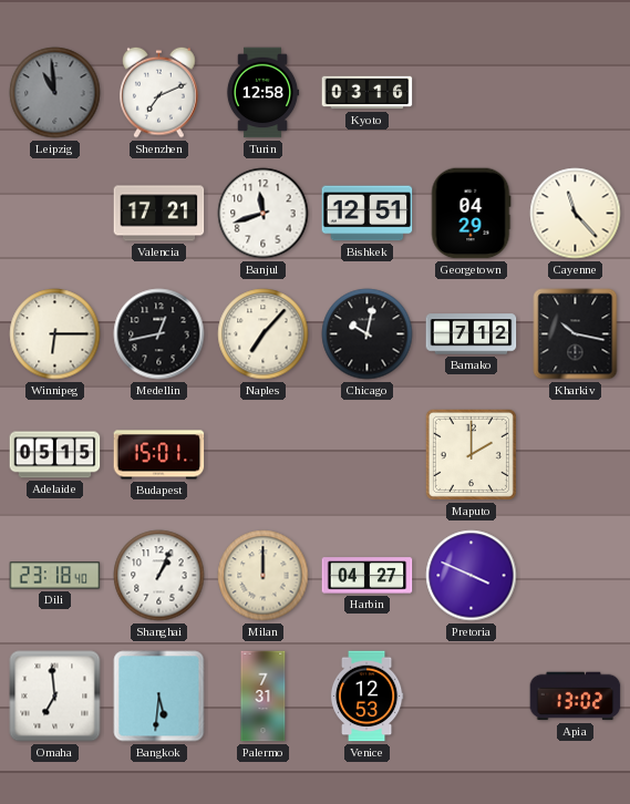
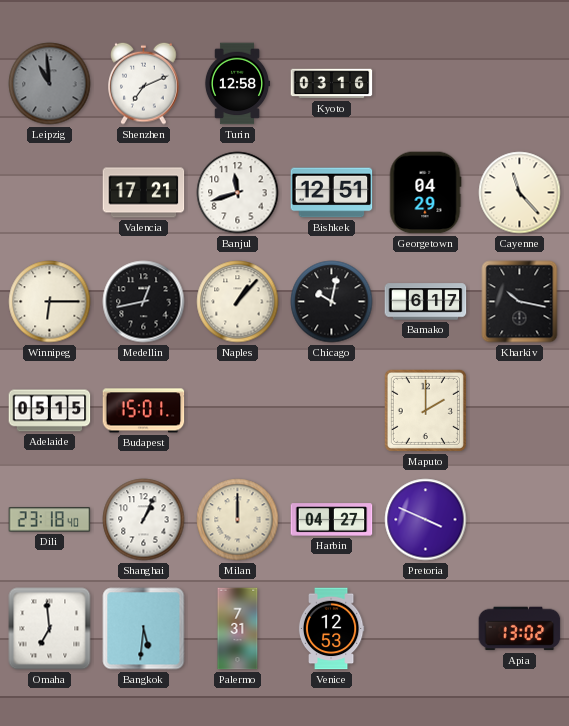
Naples: 7:07 -> 1:07
Bamako: 7:12 -> 6:17
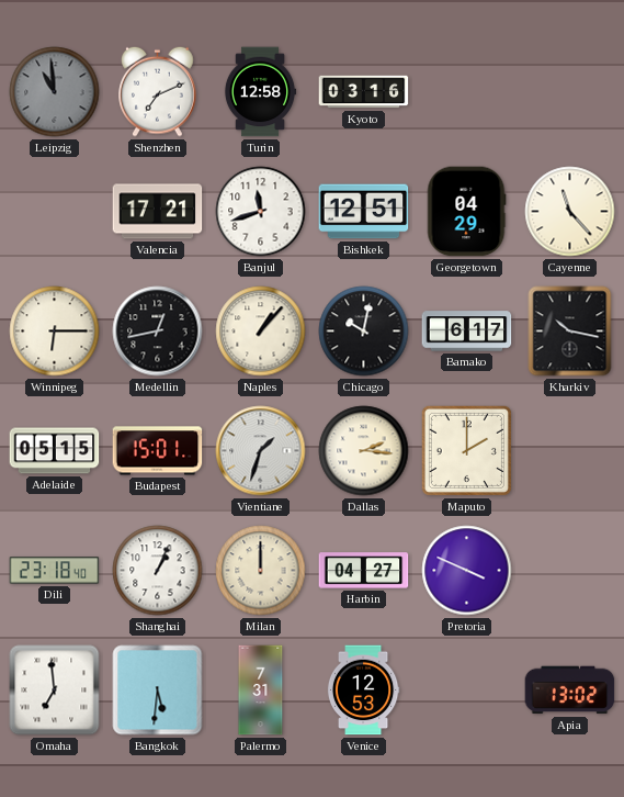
Vientiane: none -> 1:33
Dallas: none -> 2:16
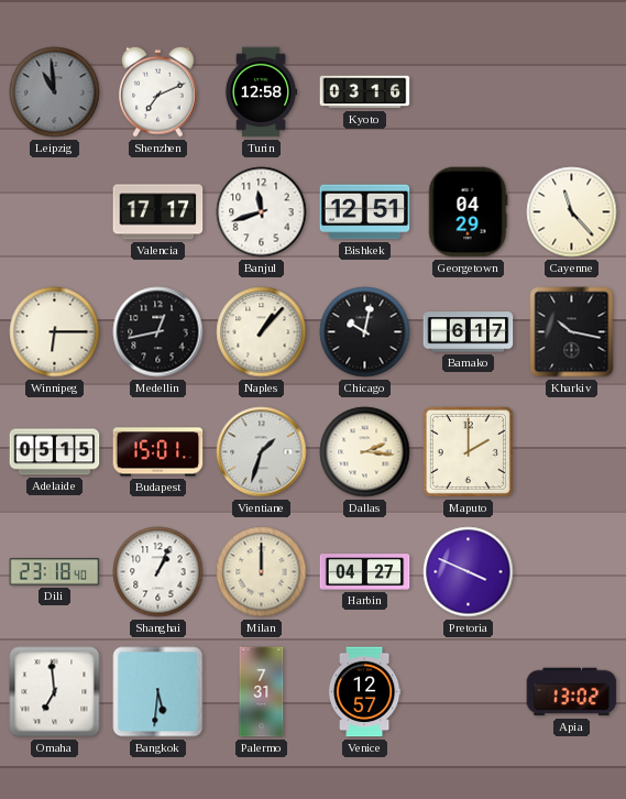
Valencia: 17:21 -> 17:17
Venice: 12:53 -> 12:57
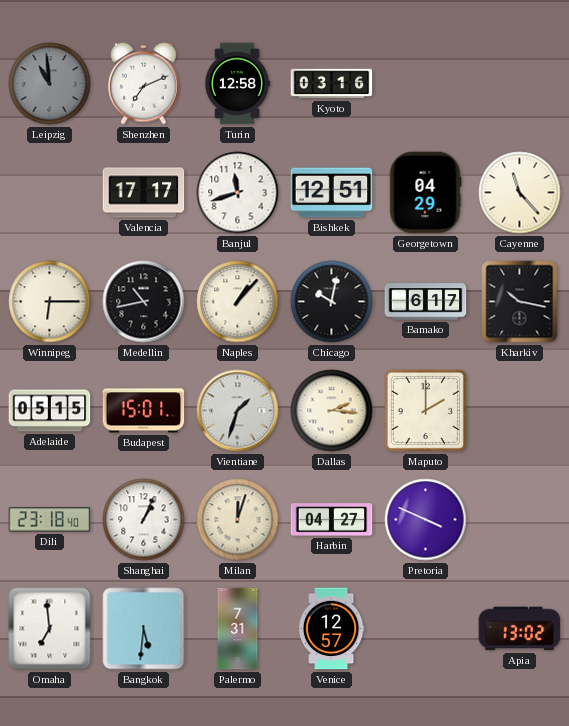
Medellin: 12:43 -> 10:43
Milan: 12:00 -> 12:03
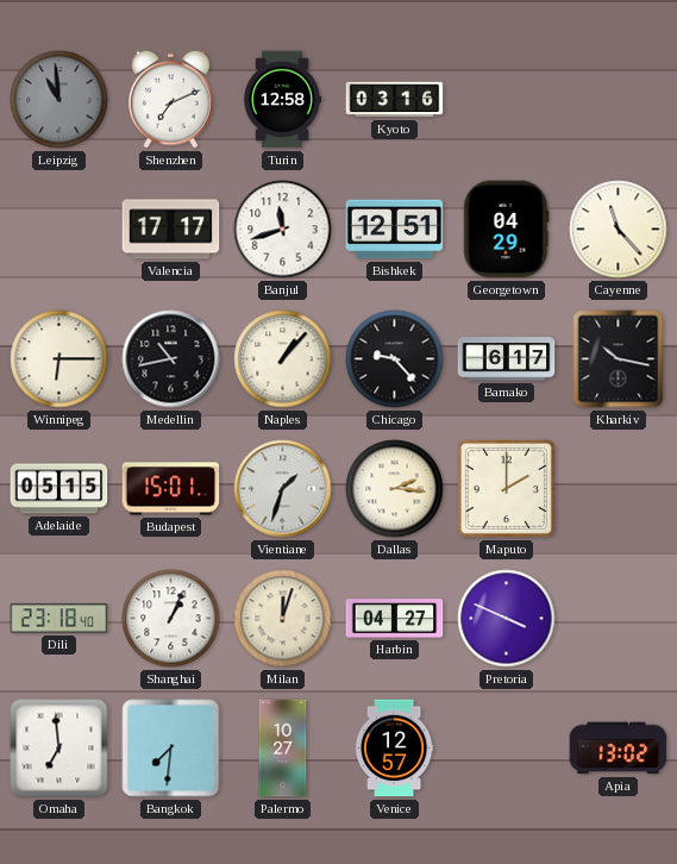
Chicago: 10:02 -> 9:23
Bangkok: 5:31 -> 7:31
Palermo: 7:31 -> 10:27
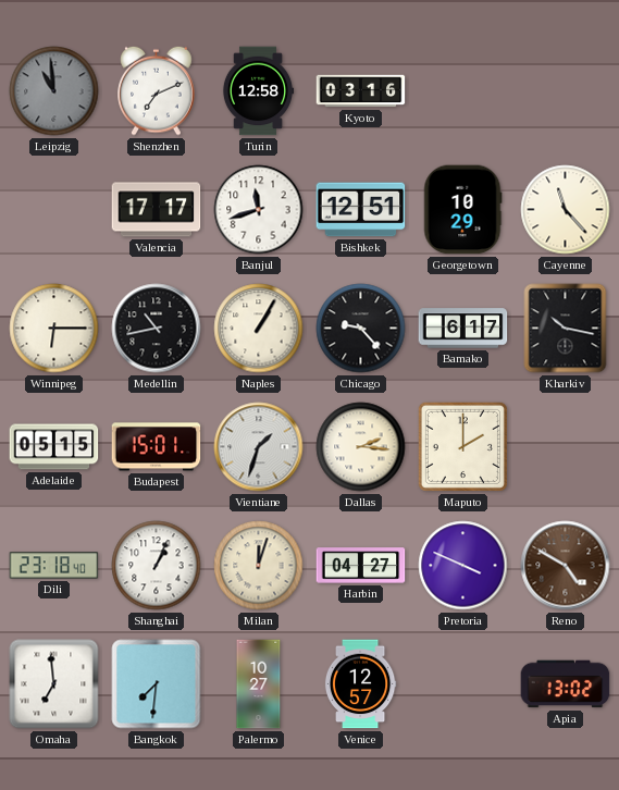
Georgetown: 04:29 -> 10:29
Naples: 1:07 -> 1:05
Reno: none -> 4:50
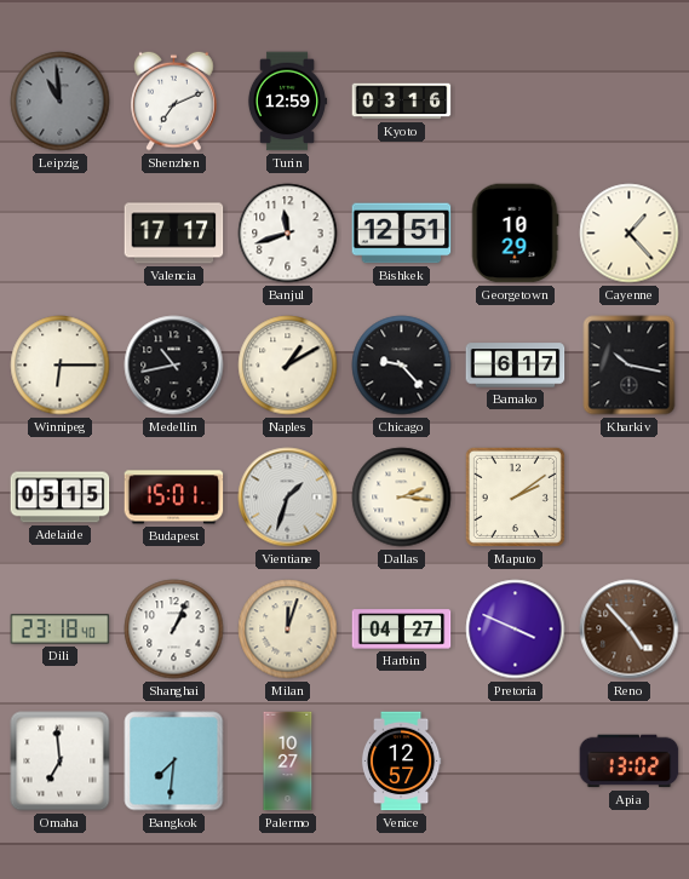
Turin: 12:58 -> 12:59
Cayenne: 11:23 -> 1:23
Naples: 1:05 -> 1:10
Maputo: 2:00 -> 2:09
Reno: 4:50 -> 4:53
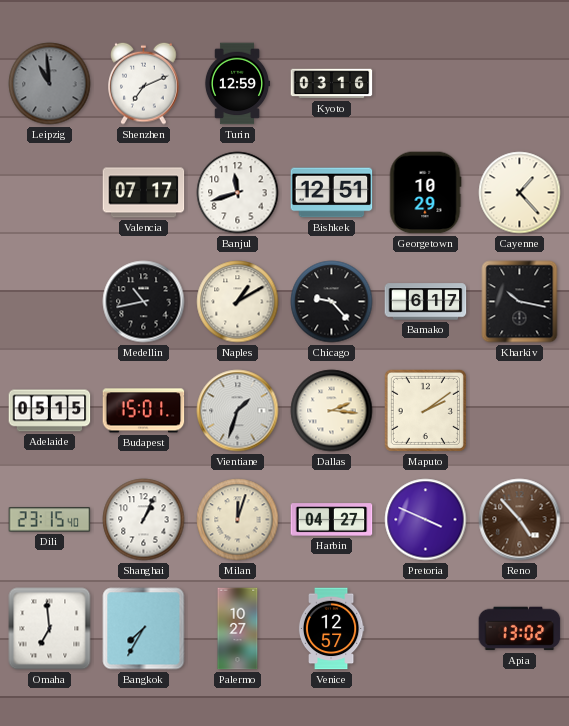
Valencia: 17:17 -> 07:17
Winnipeg: 6:15 -> none
Dili: 23:18 -> 23:15
Bangkok: 7:31 -> 7:35
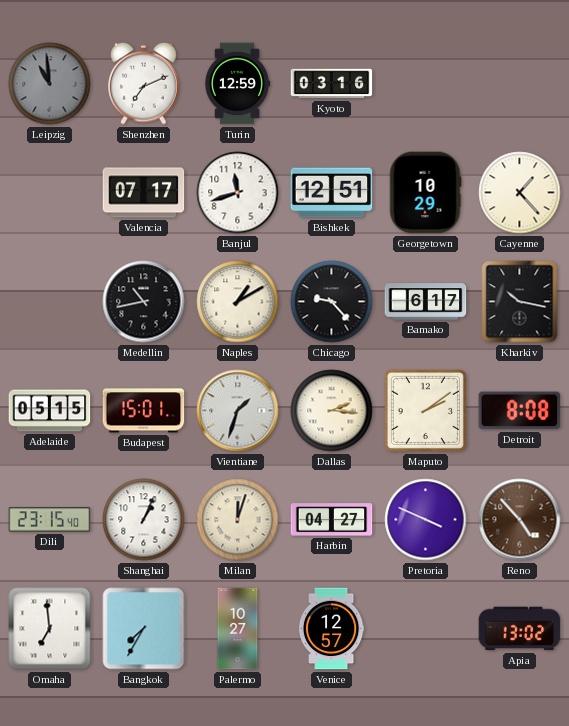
Detroit: none -> 8:08
